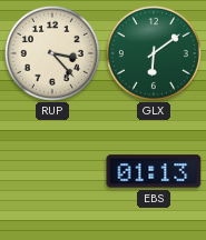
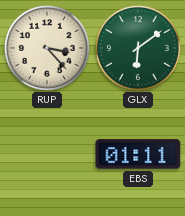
EBS: 01:13 -> 01:11
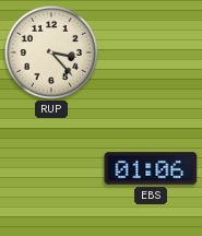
GLX: 6:09 -> none
EBS: 01:11 -> 01:06
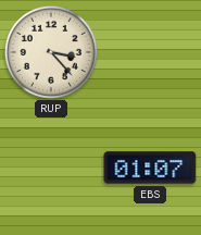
EBS: 01:06 -> 01:07
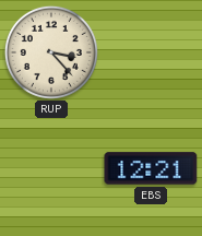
EBS: 01:07 -> 12:21
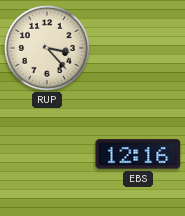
EBS: 12:21 -> 12:16
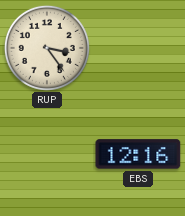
RUP: 3:23 -> 3:24
